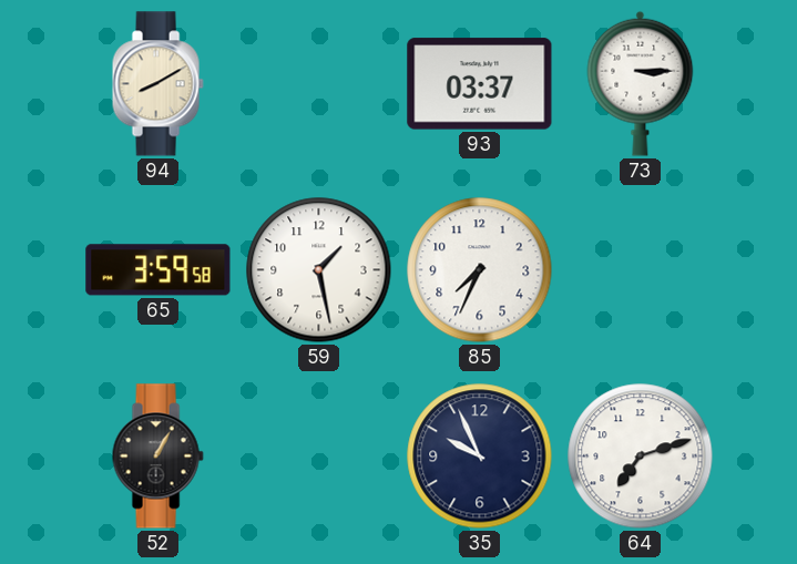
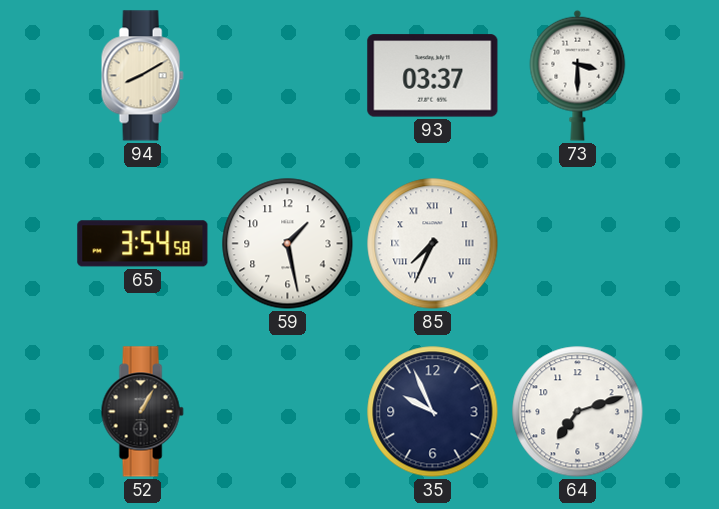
73: 3:15 -> 3:30
65: 3:59 -> 3:54
85 numerals: Arabic -> Roman
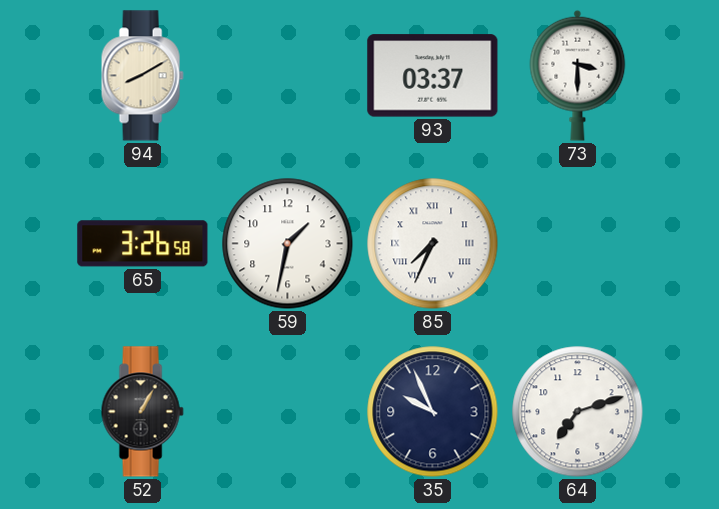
65: 3:54 -> 3:26
59: 1:28 -> 1:32
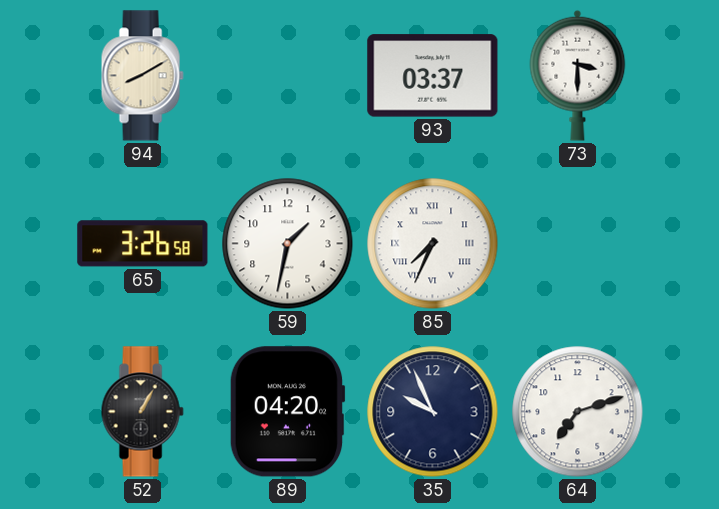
89: none -> 04:20
